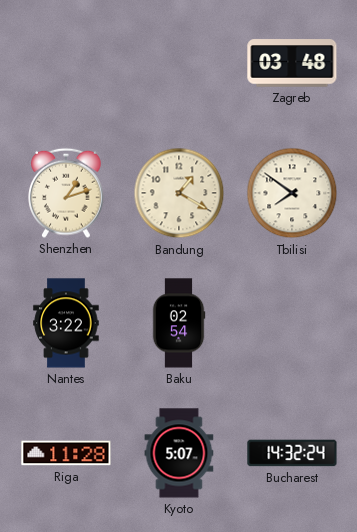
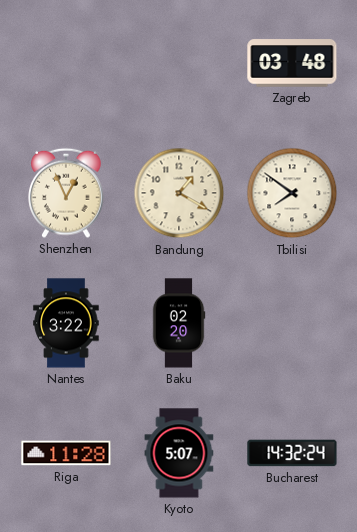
Shenzhen: 1:12 -> 12:56
Baku: 02:54 -> 02:20
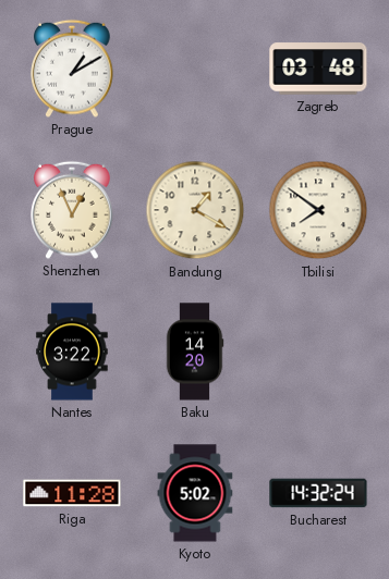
Prague: none -> 1:10
Baku: 02:20 -> 14:20
Kyoto: 5:07 -> 5:02
